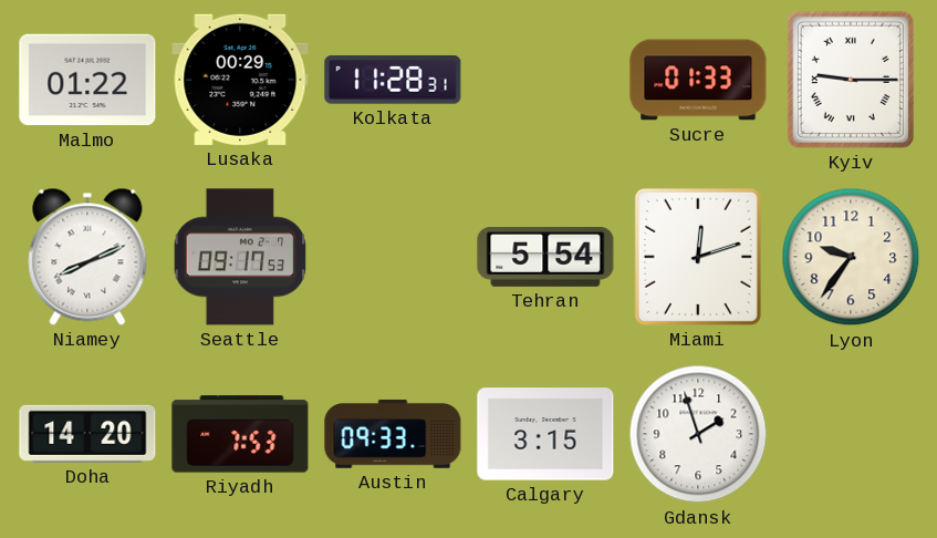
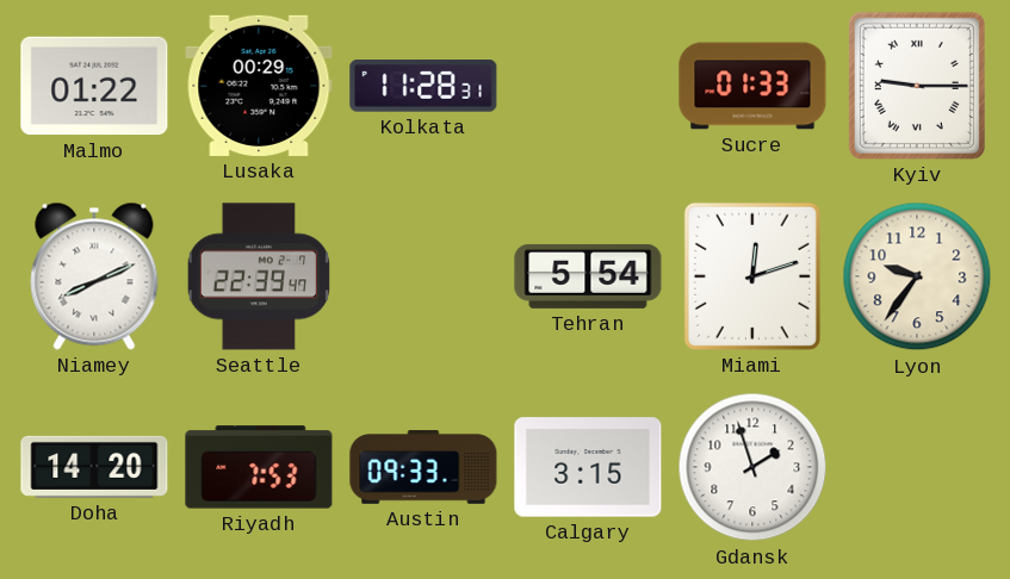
Seattle: 09:17 -> 22:39
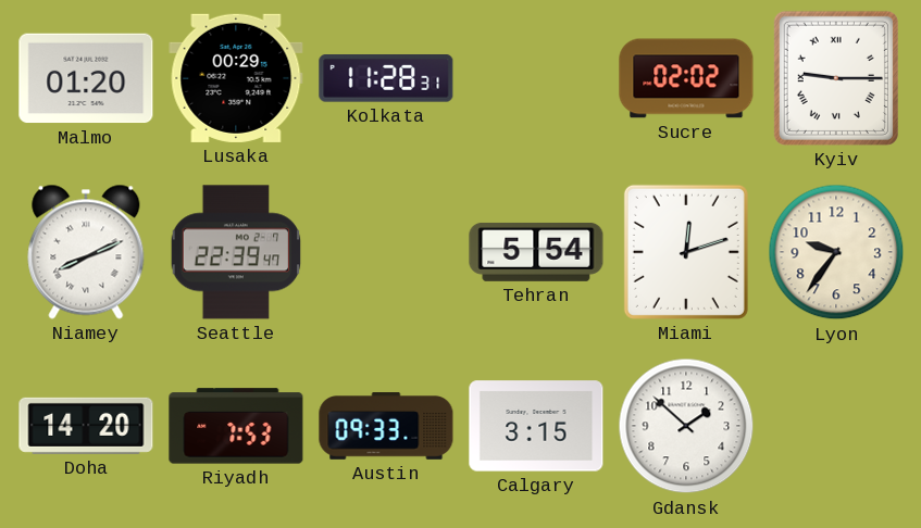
Malmo: 01:22 -> 01:20
Sucre: 01:33 -> 02:02
Gdansk: 1:57 -> 1:52
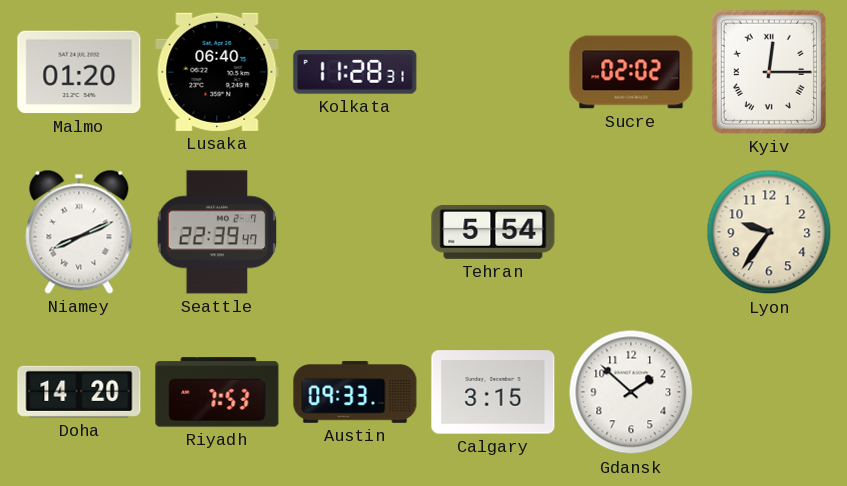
Lusaka: 00:29 -> 06:40
Kyiv: 9:15 -> 12:15
Miami: 12:12 -> none
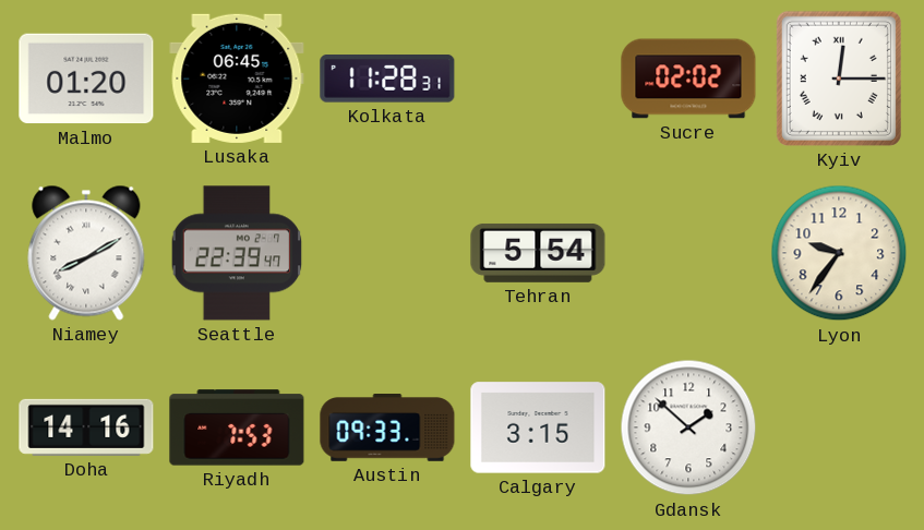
Lusaka: 06:40 -> 06:45
Niamey: 8:11 -> 8:10
Doha: 14:20 -> 14:16
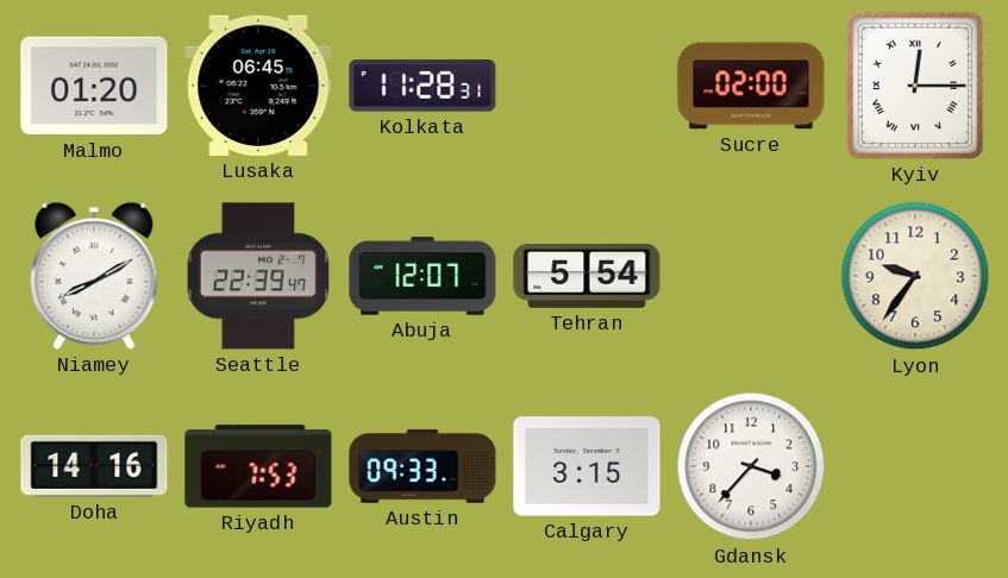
Sucre: 02:02 -> 02:00
Abuja: none -> 12:07
Gdansk: 1:52 -> 3:37
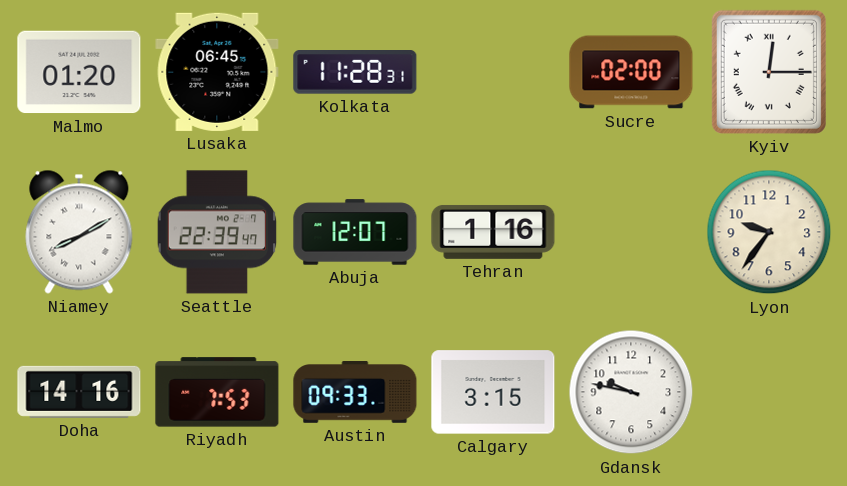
Tehran: 5:54 -> 1:16
Gdansk: 3:37 -> 9:47
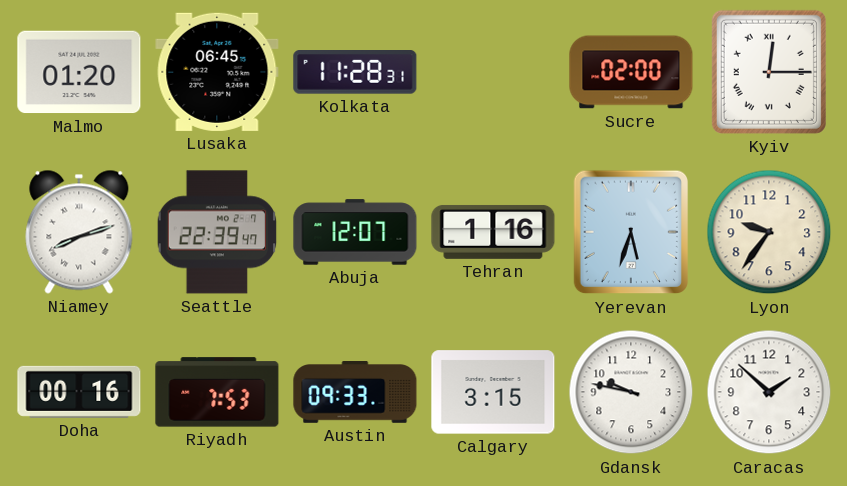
Niamey: 8:10 -> 8:12
Yerevan: none -> 5:33
Doha: 14:16 -> 00:16
Caracas: none -> 1:52
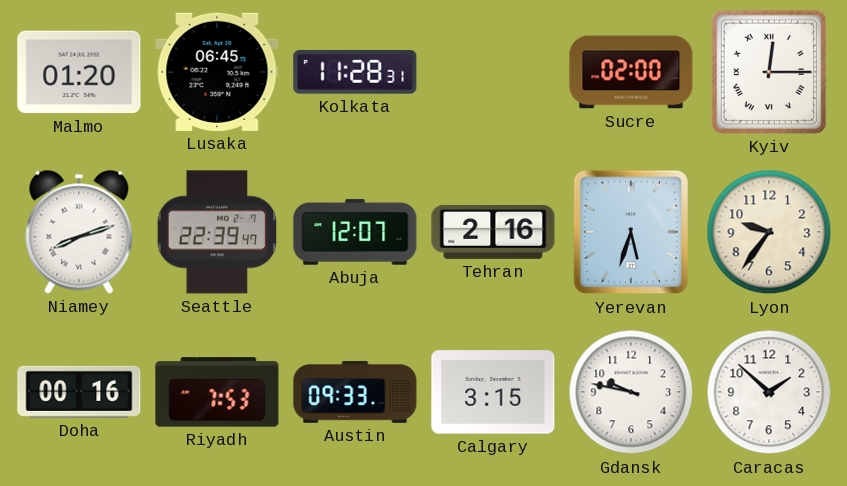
Tehran: 1:16 -> 2:16
